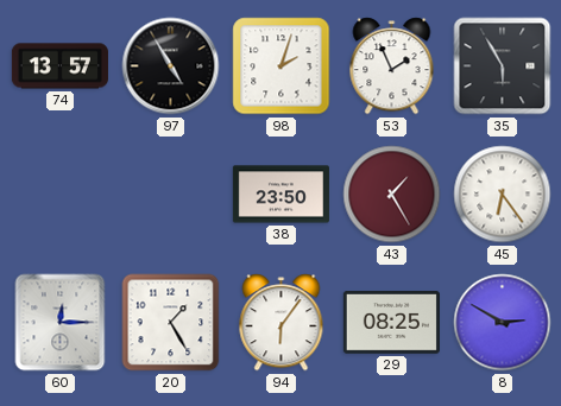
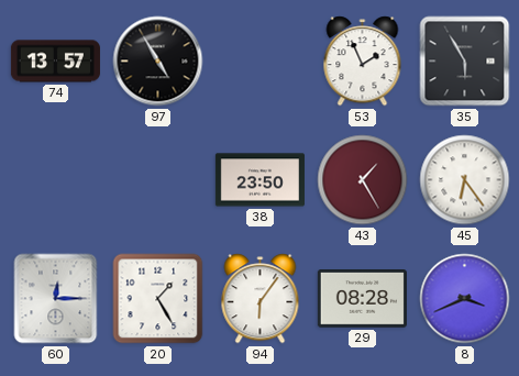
98: 2:03 -> none
29: 08:25 -> 08:28
8: 2:50 -> 3:41
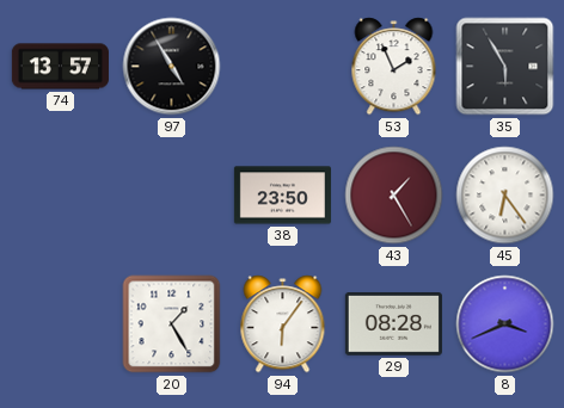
60: 12:15 -> none
